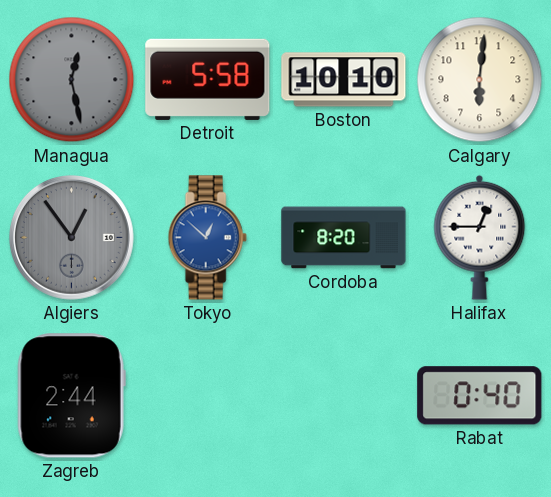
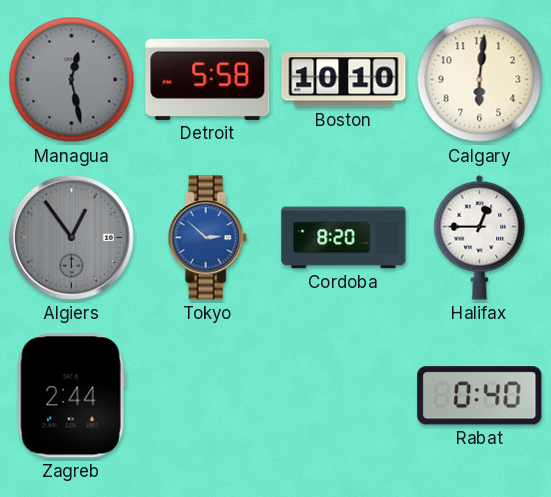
Tokyo: 12:52 -> 2:52
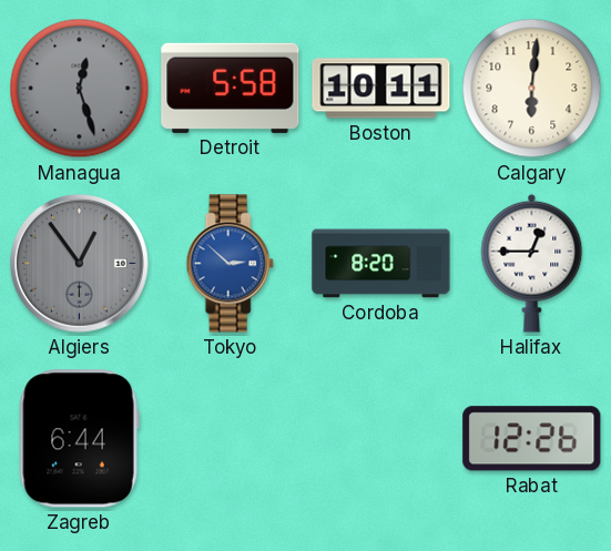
Managua: 12:28 -> 12:27
Boston: 10:10 -> 10:11
Zagreb: 2:44 -> 6:44
Rabat: 0:40 -> 12:26
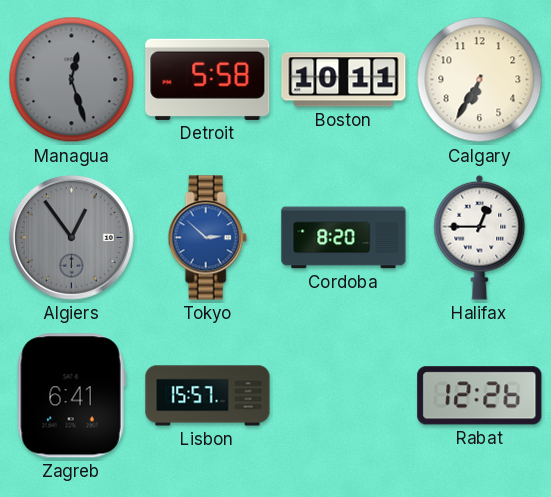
Calgary: 6:01 -> 6:35
Zagreb: 6:44 -> 6:41
Lisbon: none -> 15:57
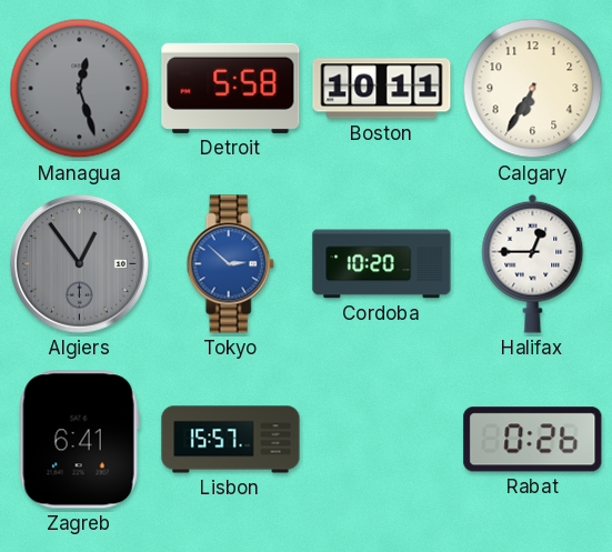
Cordoba: 8:20 -> 10:20
Rabat: 12:26 -> 0:26
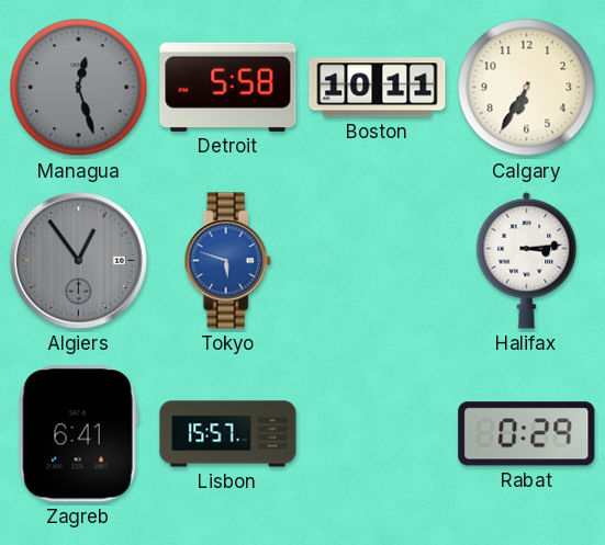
Tokyo: 2:52 -> 5:48
Cordoba: 10:20 -> none
Halifax: 12:45 -> 3:14
Rabat: 0:26 -> 0:29
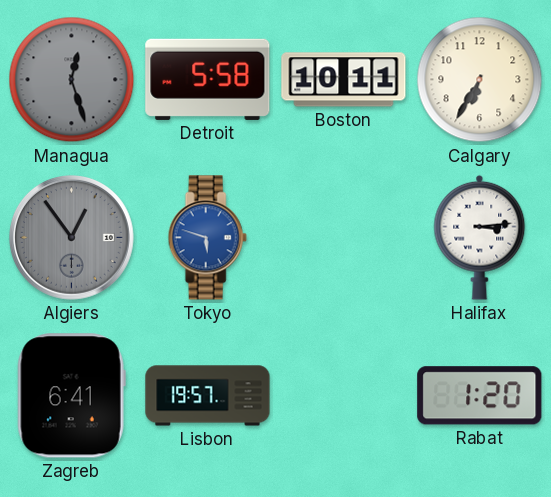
Lisbon: 15:57 -> 19:57
Rabat: 0:29 -> 1:20
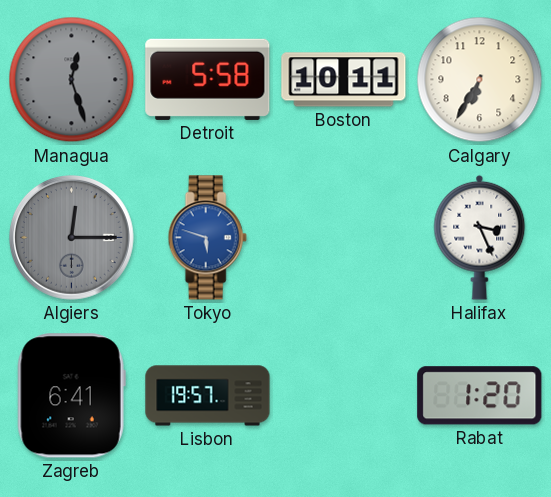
Algiers: 12:54 -> 12:15
Halifax: 3:14 -> 3:26
